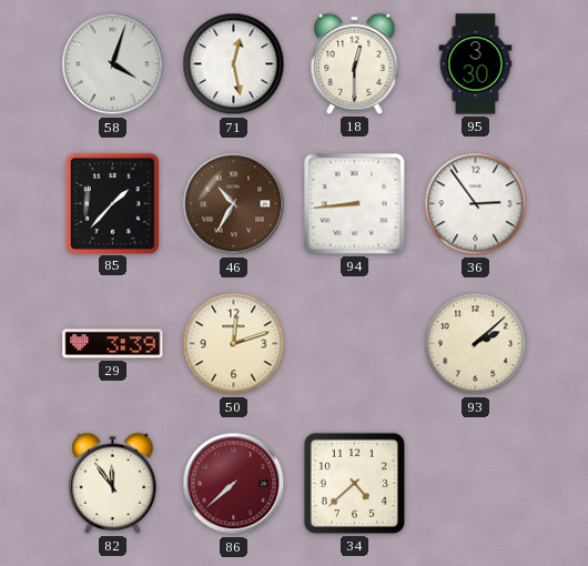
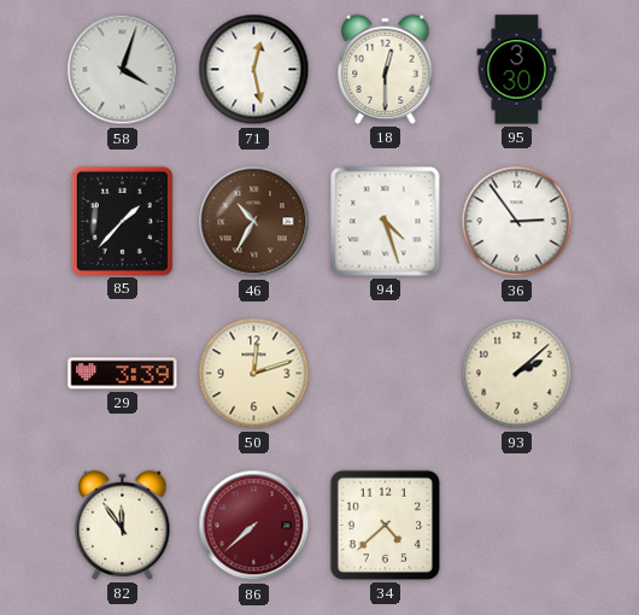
94: 8:44 -> 4:27
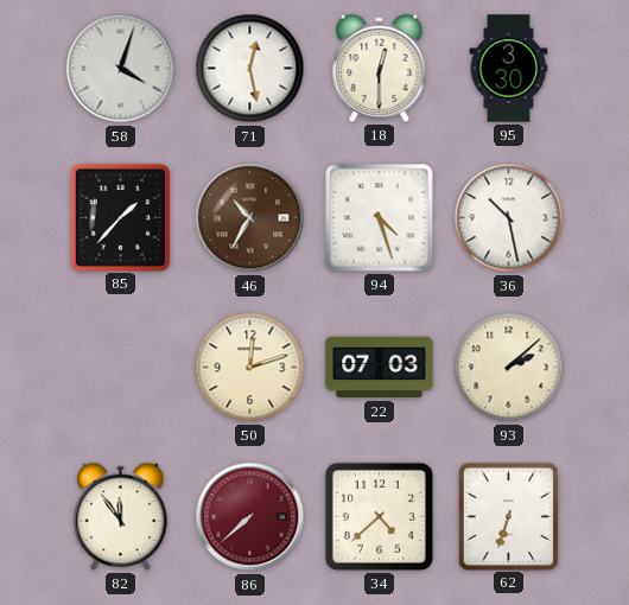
36: 2:54 -> 10:28
29: 3:39 -> none
22: none -> 07:03
62: none -> 6:33
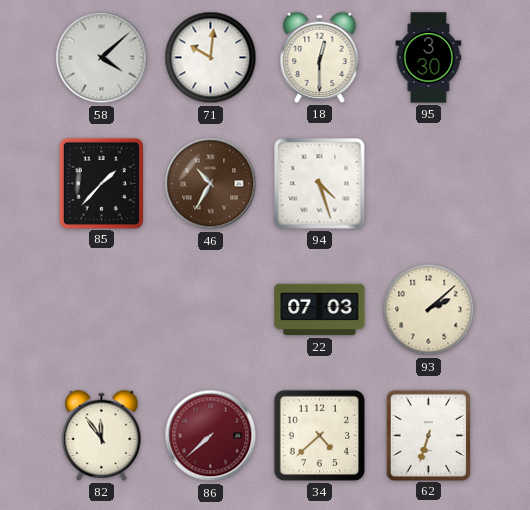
58: 4:03 -> 4:08
71: 12:28 -> 10:01
36: 10:28 -> none
50: 12:12 -> none
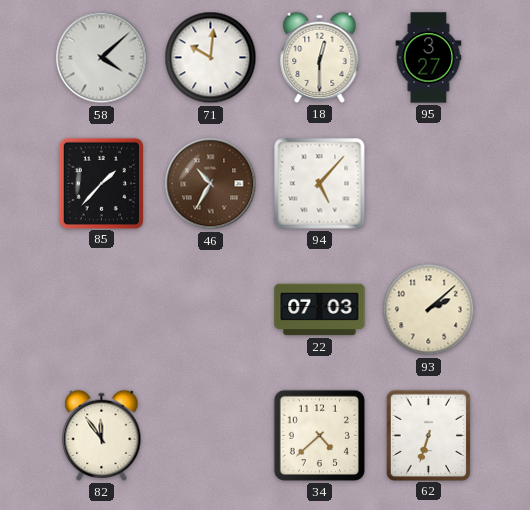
95: 3:30 -> 3:27
94: 4:27 -> 5:07
86: 7:38 -> none
